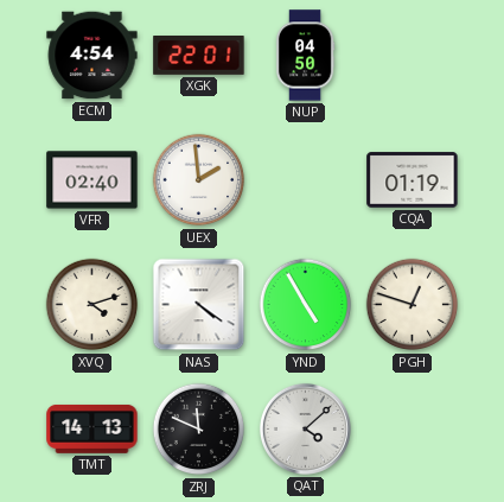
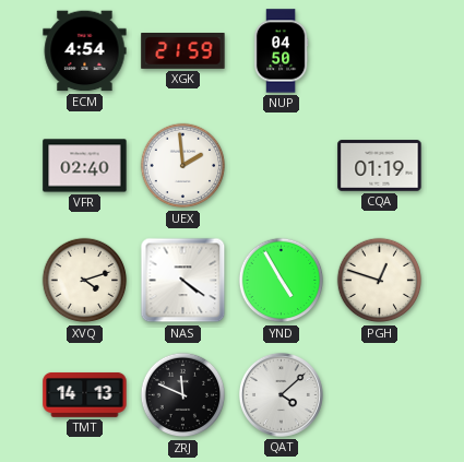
XGK: 22:01 -> 21:59
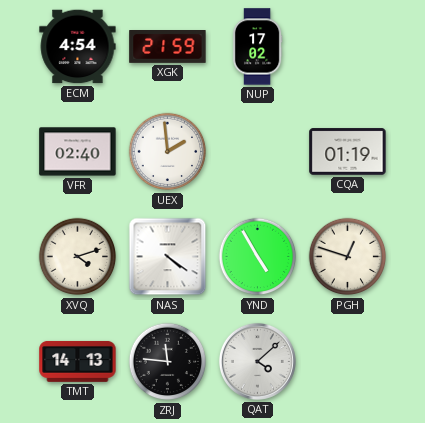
NUP: 04:50 -> 17:02
ZRJ: 11:49 -> 11:46
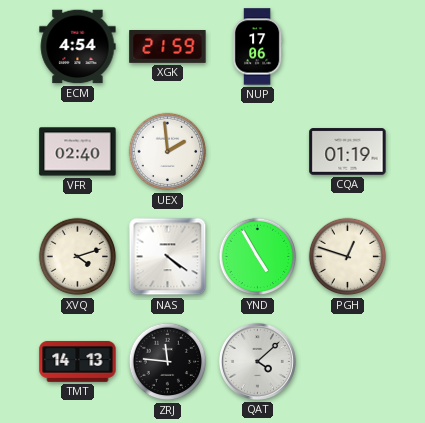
NUP: 17:02 -> 17:06
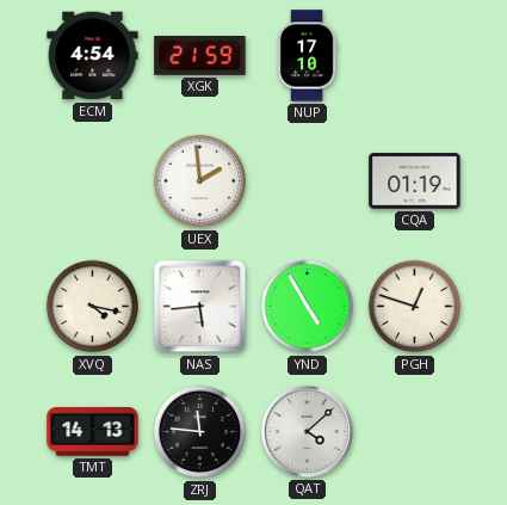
NUP: 17:06 -> 17:10
VFR: 02:40 -> none
XVQ: 4:12 -> 4:17
NAS: 4:21 -> 5:44
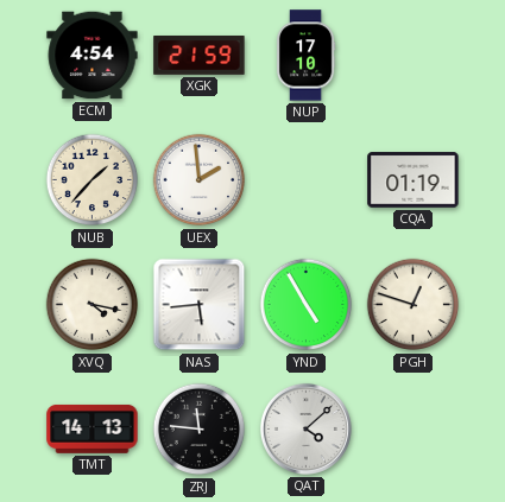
NUB: none -> 1:37
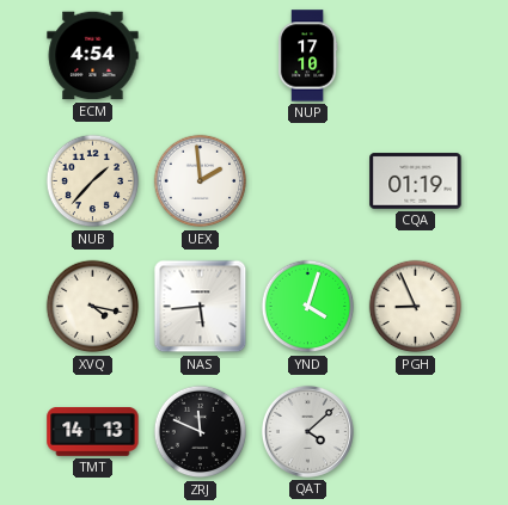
XGK: 21:59 -> none
YND: 4:55 -> 4:03
PGH: 12:48 -> 8:56
ZRJ: 11:46 -> 11:49
